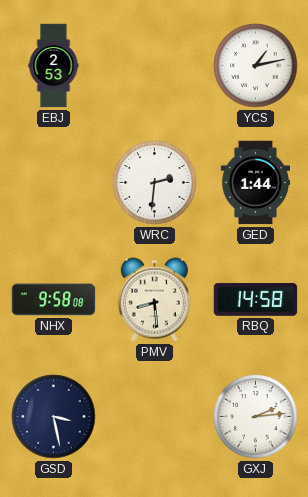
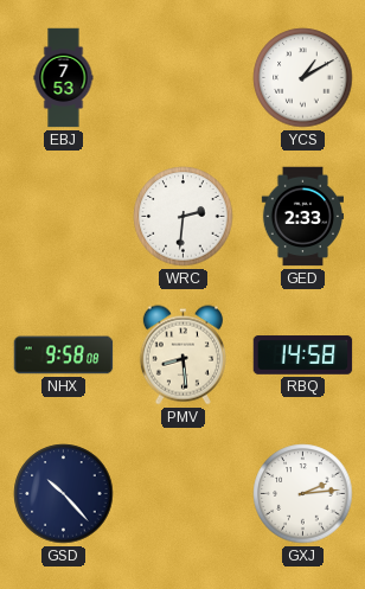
EBJ: 2:53 -> 7:53
YCS: 1:13 -> 1:10
GED: 1:44 -> 2:33
GSD: 3:28 -> 10:23
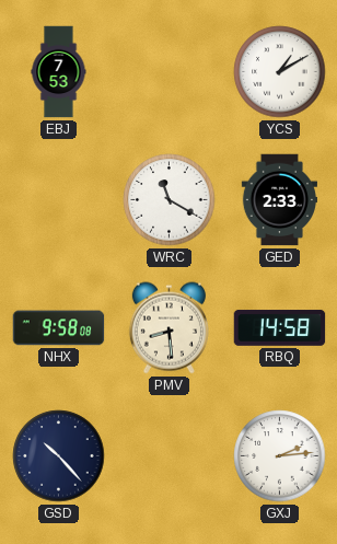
WRC: 2:31 -> 11:20
